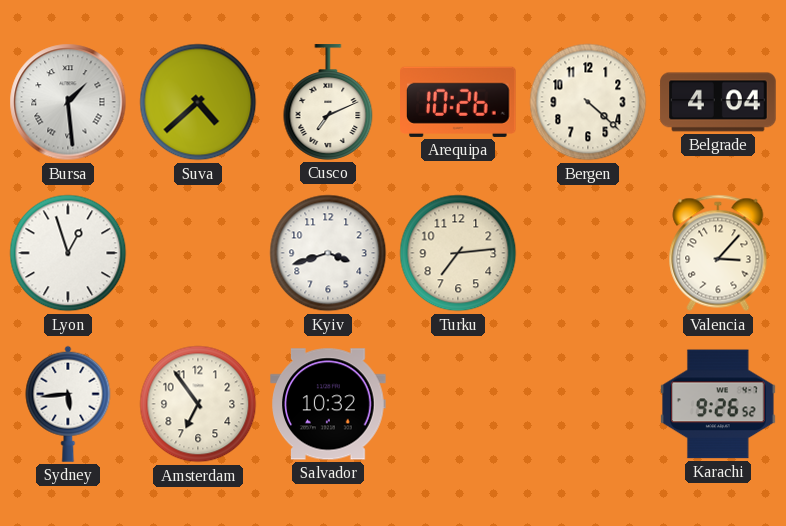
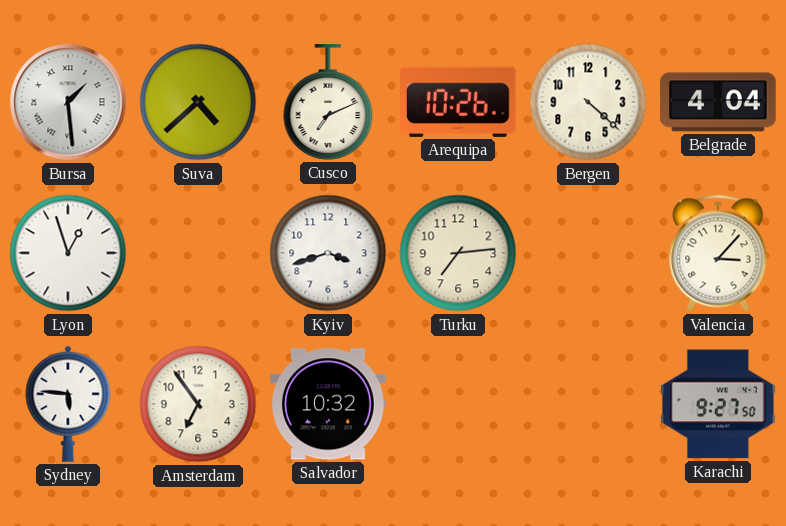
Sydney: 5:44 -> 5:46
Karachi: 9:26 -> 9:27
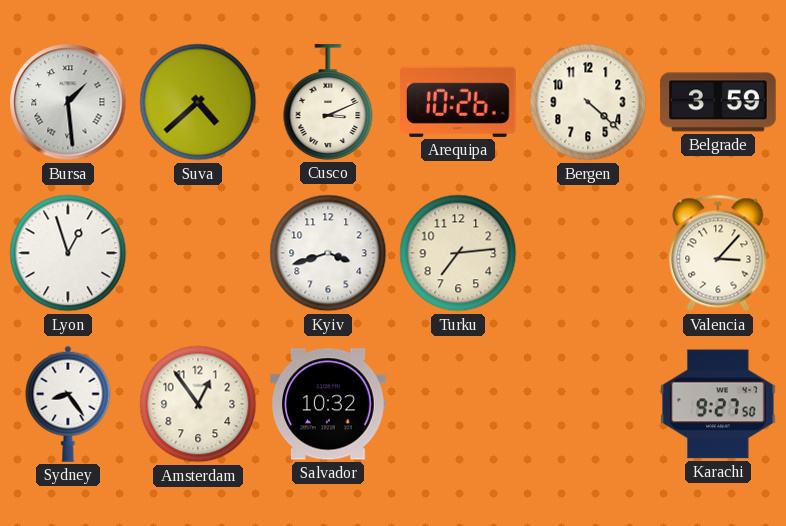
Cusco: 7:11 -> 3:11
Belgrade: 4:04 -> 3:59
Sydney: 5:46 -> 8:24
Amsterdam: 6:54 -> 12:54
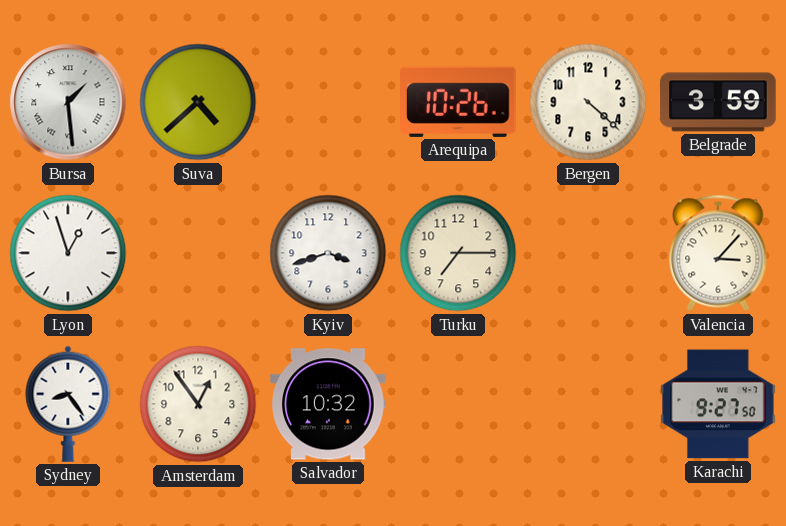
Cusco: 3:11 -> none
Turku: 7:14 -> 7:15
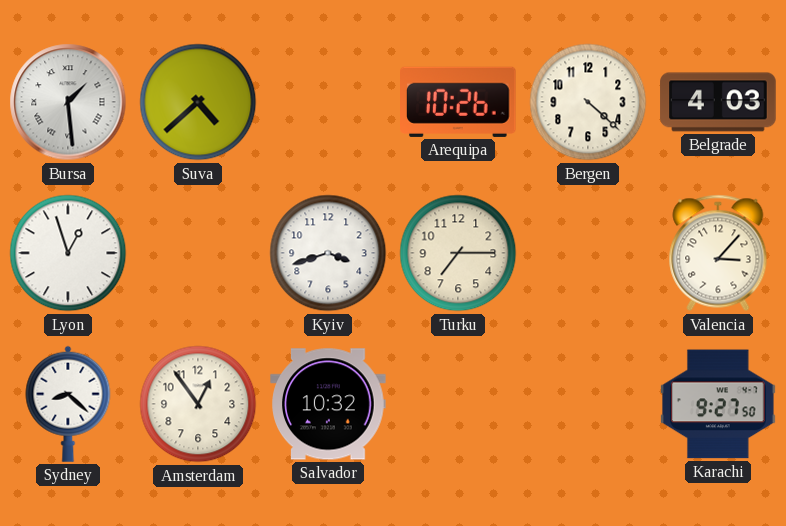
Belgrade: 3:59 -> 4:03
Sydney: 8:24 -> 8:22
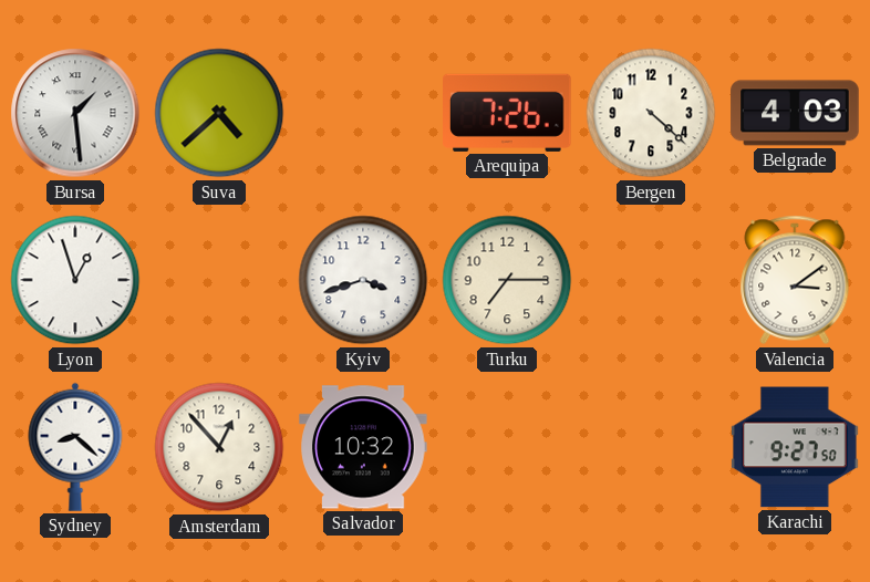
Arequipa: 10:26 -> 7:26
Valencia: 3:07 -> 3:09
Amsterdam: 12:54 -> 12:53
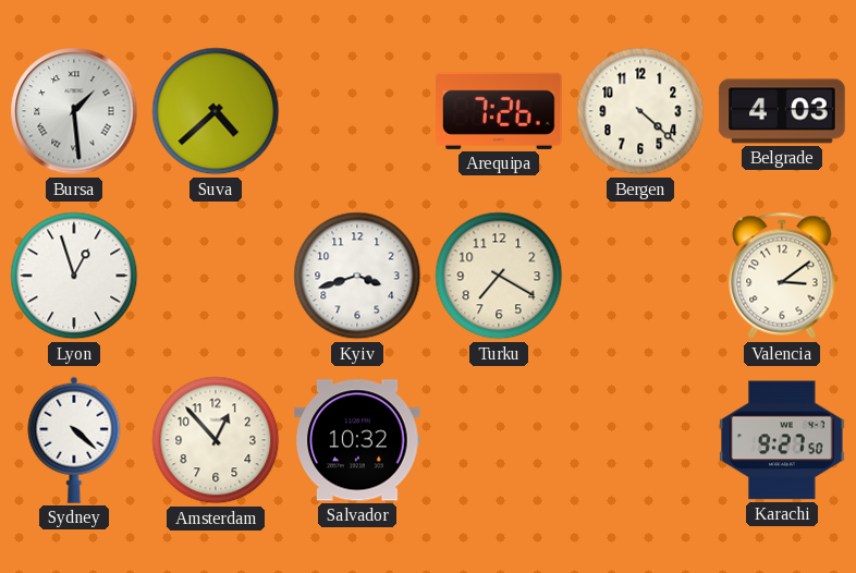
Turku: 7:15 -> 7:20
Sydney: 8:22 -> 4:22
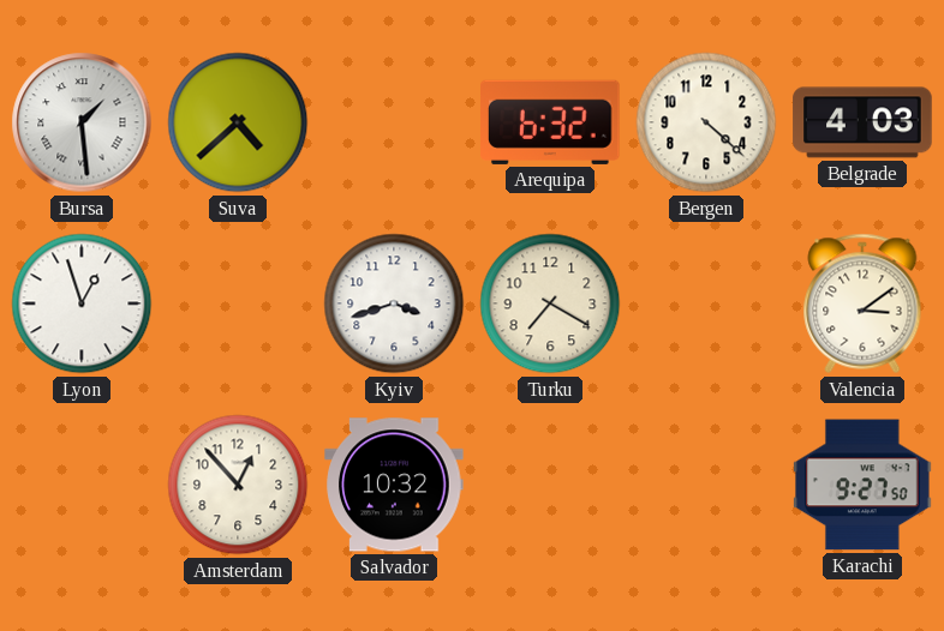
Arequipa: 7:26 -> 6:32
Sydney: 4:22 -> none
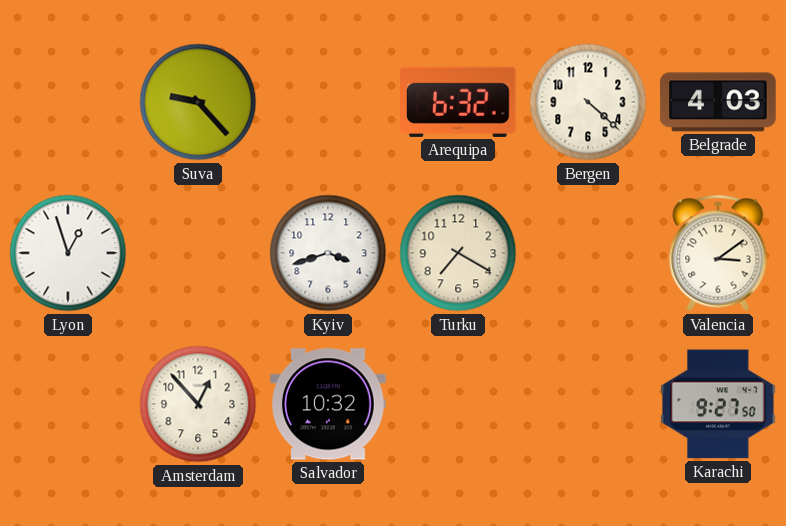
Bursa: 1:29 -> none
Suva: 4:38 -> 9:23
